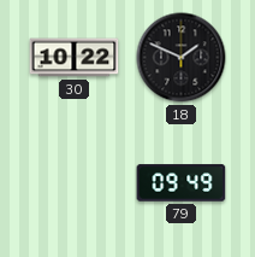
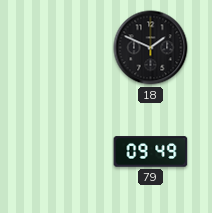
30: 10:22 -> none
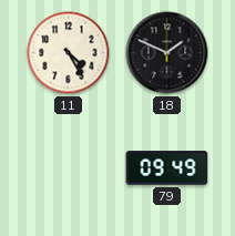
11: none -> 4:25
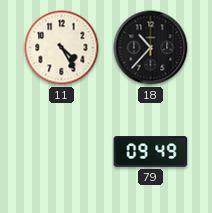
18: 1:49 -> 10:37
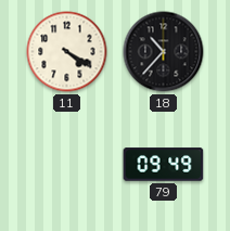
11: 4:25 -> 4:20
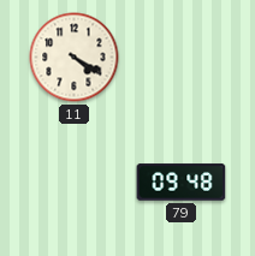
18: 10:37 -> none
79: 09:49 -> 09:48
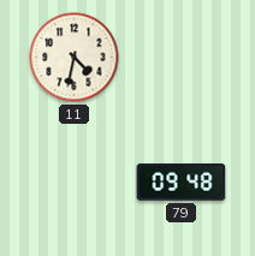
11: 4:20 -> 4:32
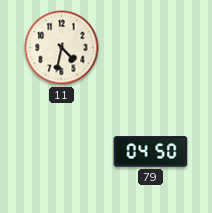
79: 09:48 -> 04:50
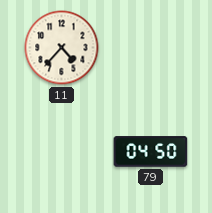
11: 4:32 -> 4:37
